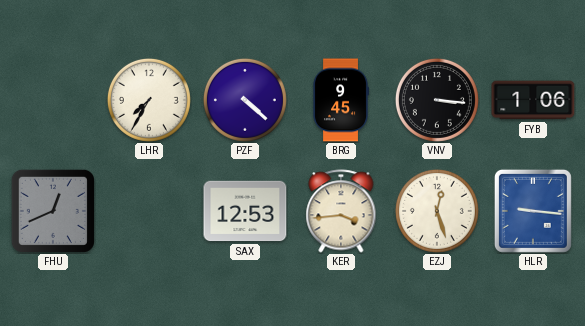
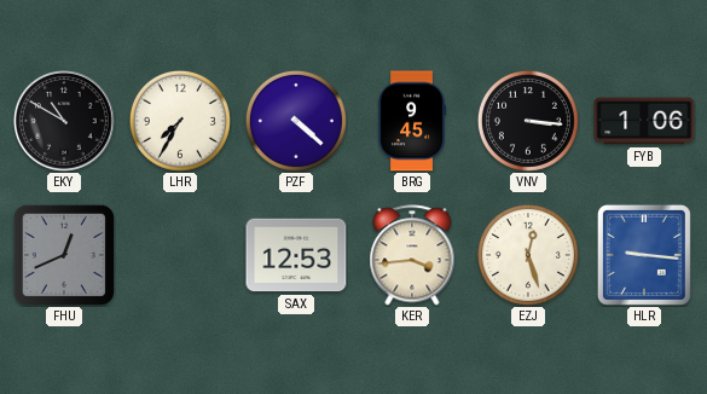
EKY: none -> 10:50
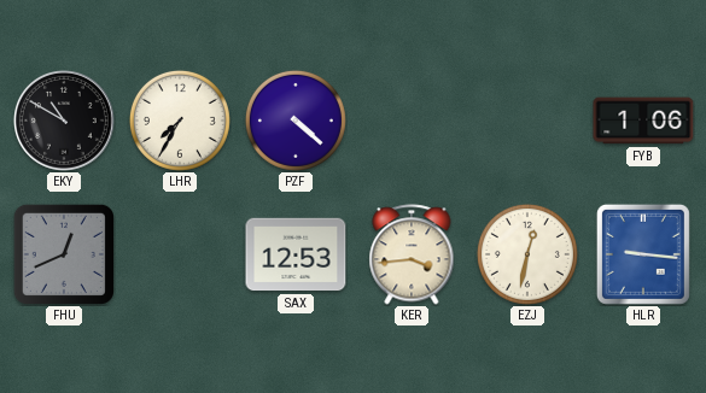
BRG: 9:45 -> none
VNV: 3:16 -> none
EZJ: 12:27 -> 12:32
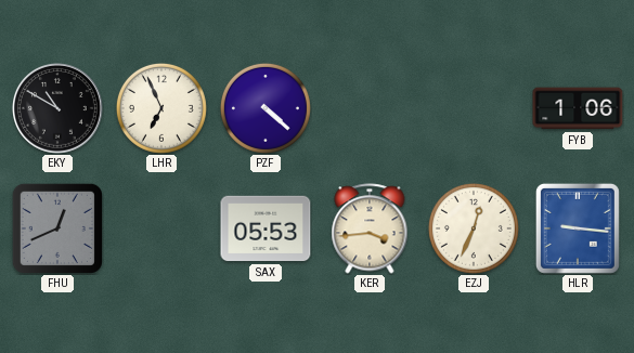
LHR: 7:35 -> 6:56
SAX: 12:53 -> 05:53
EZJ: 12:32 -> 12:34
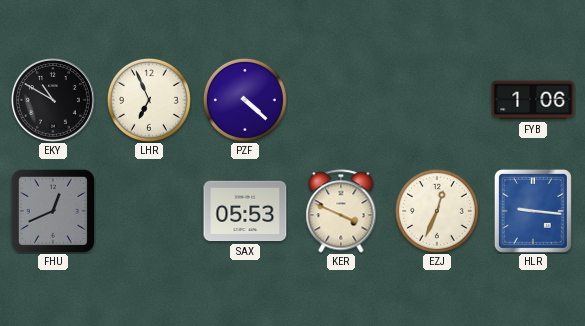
KER: 3:44 -> 3:49
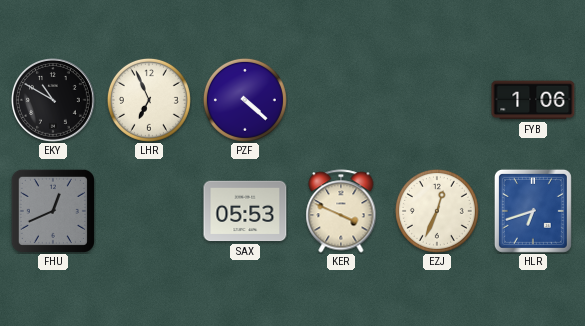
HLR: 9:16 -> 6:42
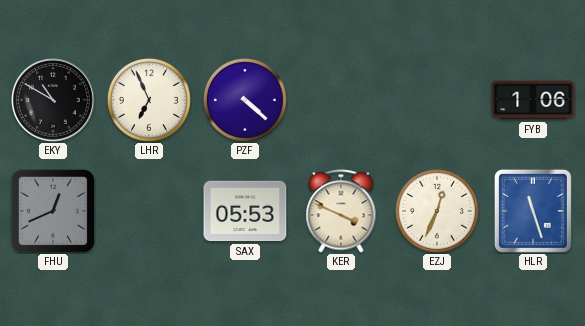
HLR: 6:42 -> 11:27
